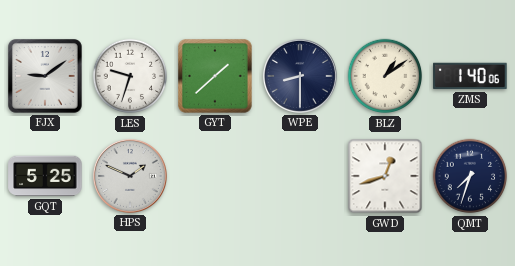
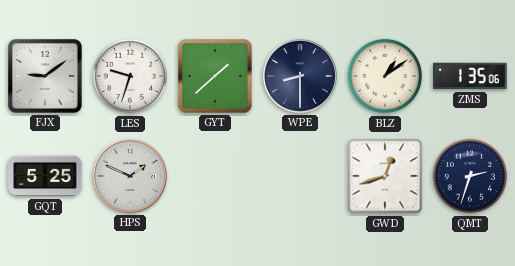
ZMS: 1:40 -> 1:35
QMT: 7:33 -> 2:33
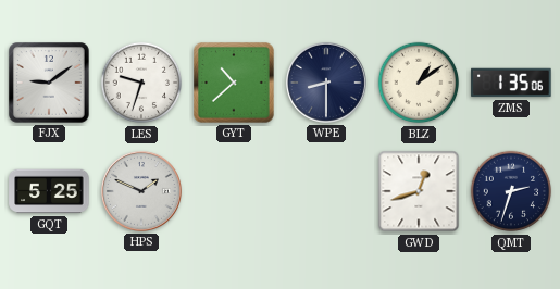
GYT: 1:38 -> 10:38
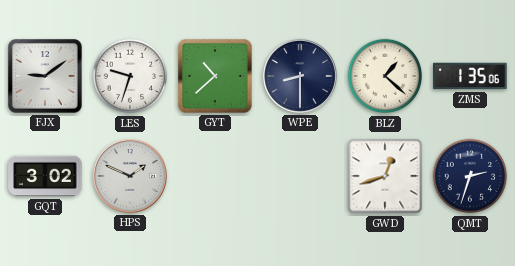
BLZ: 1:09 -> 1:22
GQT: 5:25 -> 3:02
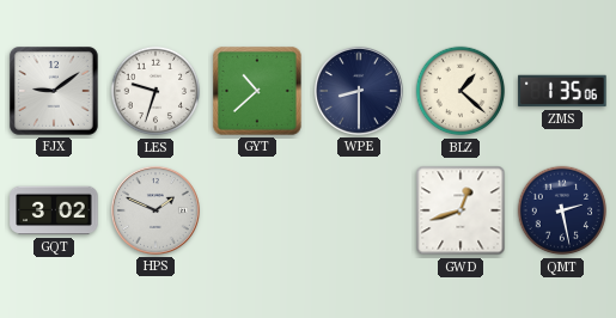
QMT: 2:33 -> 2:28
